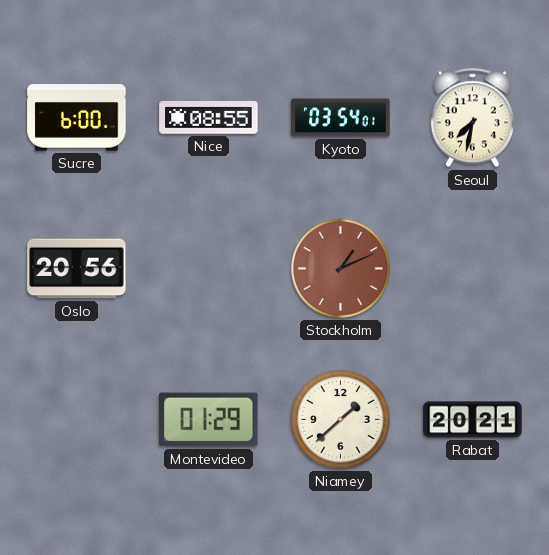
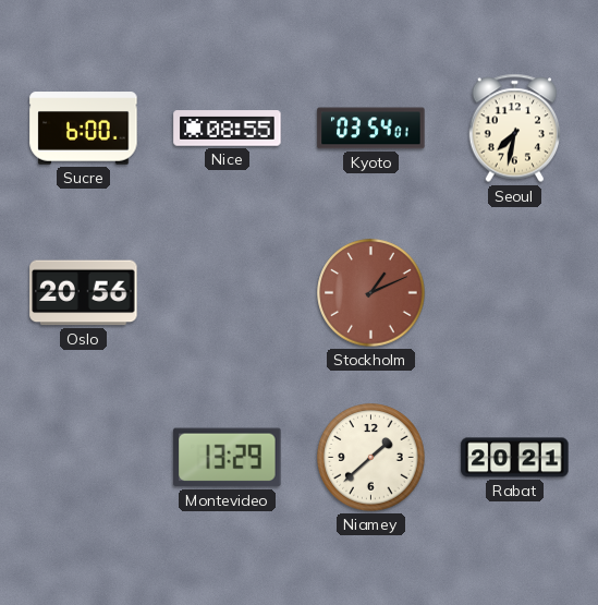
Montevideo: 01:29 -> 13:29
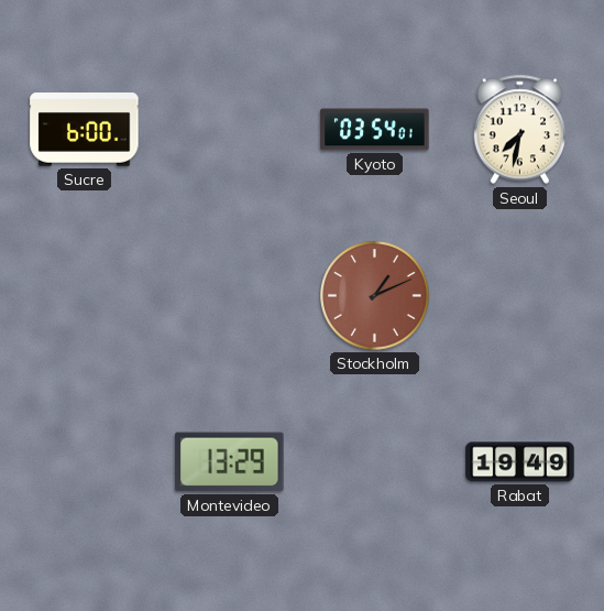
Nice: 08:55 -> none
Oslo: 20:56 -> none
Niamey: 1:38 -> none
Rabat: 20:21 -> 19:49
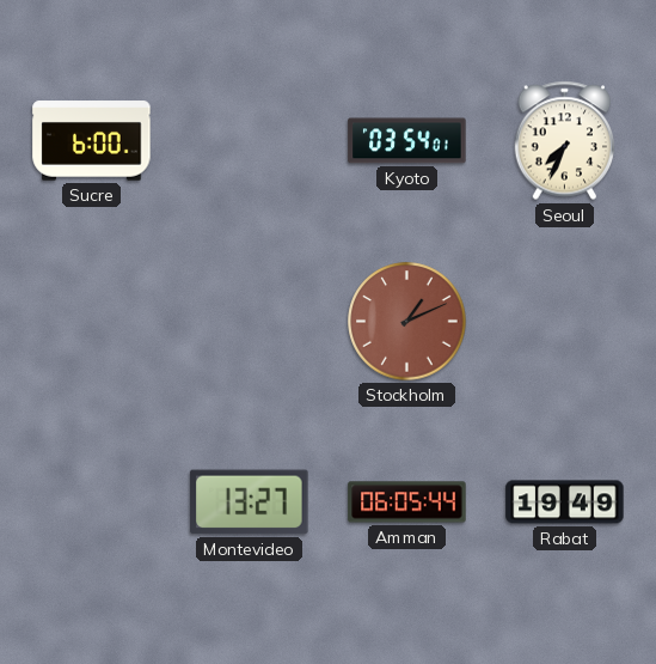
Seoul: 7:32 -> 7:34
Montevideo: 13:29 -> 13:27
Amman: none -> 06:05
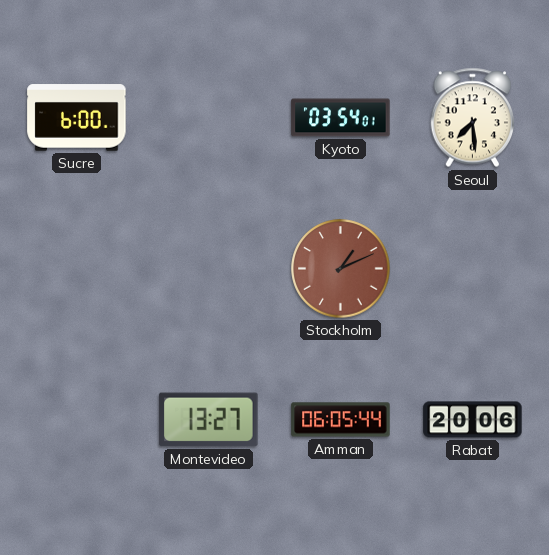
Seoul: 7:34 -> 7:29
Rabat: 19:49 -> 20:06
